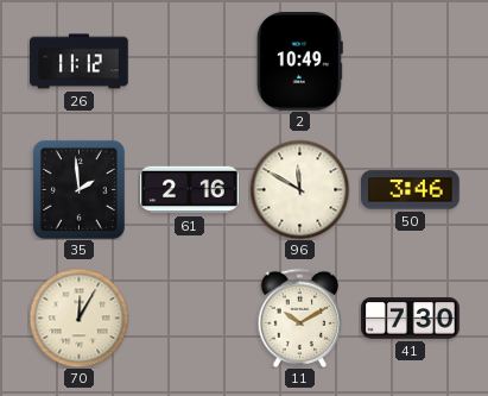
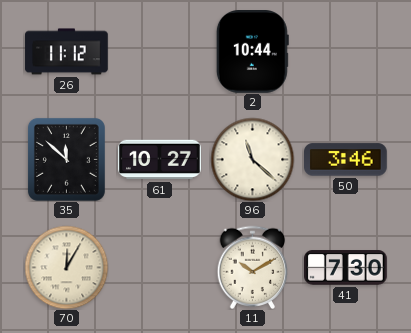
2: 10:49 -> 10:44
35: 1:59 -> 11:52
61: 2:16 -> 10:27
96: 11:50 -> 11:22
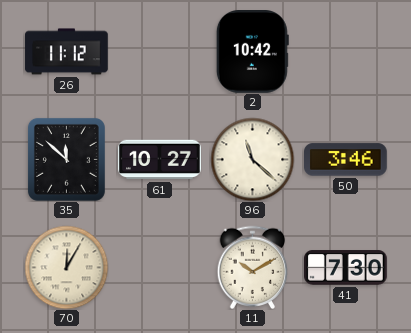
2: 10:44 -> 10:42
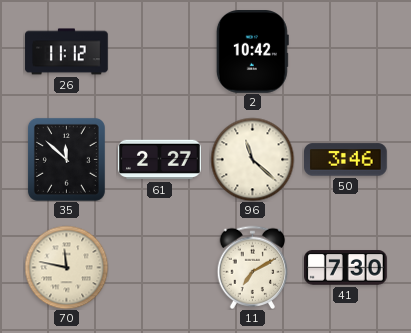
61: 10:27 -> 2:27
70: 12:05 -> 11:47
11: 10:10 -> 7:10
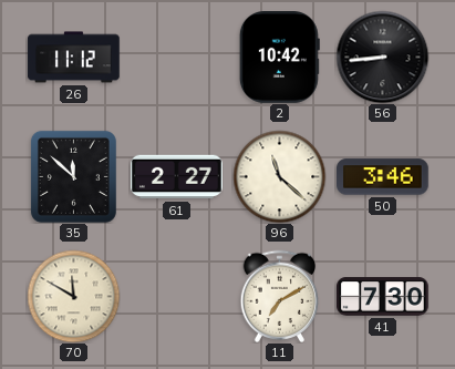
56: none -> 8:44
70: 11:47 -> 11:50
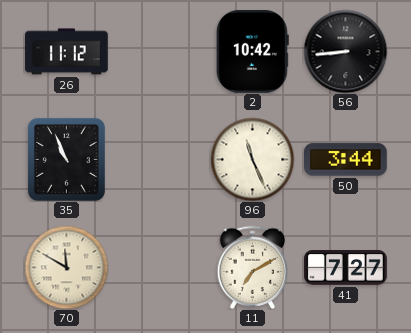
35: 11:52 -> 10:56
61: 2:27 -> none
96: 11:22 -> 11:26
50: 3:46 -> 3:44
41: 7:30 -> 7:27
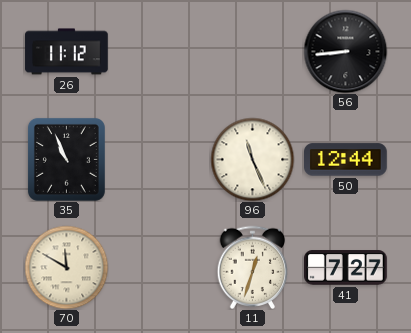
2: 10:42 -> none
50: 3:44 -> 12:44
11: 7:10 -> 12:33
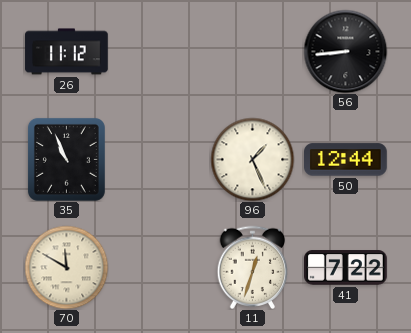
96: 11:26 -> 1:26
41: 7:27 -> 7:22
